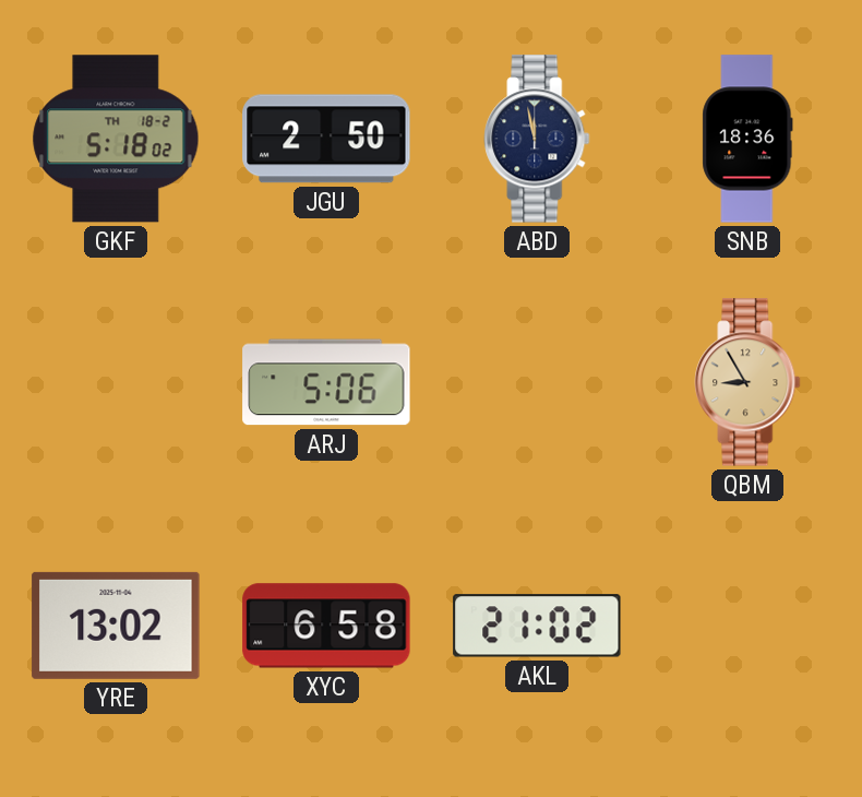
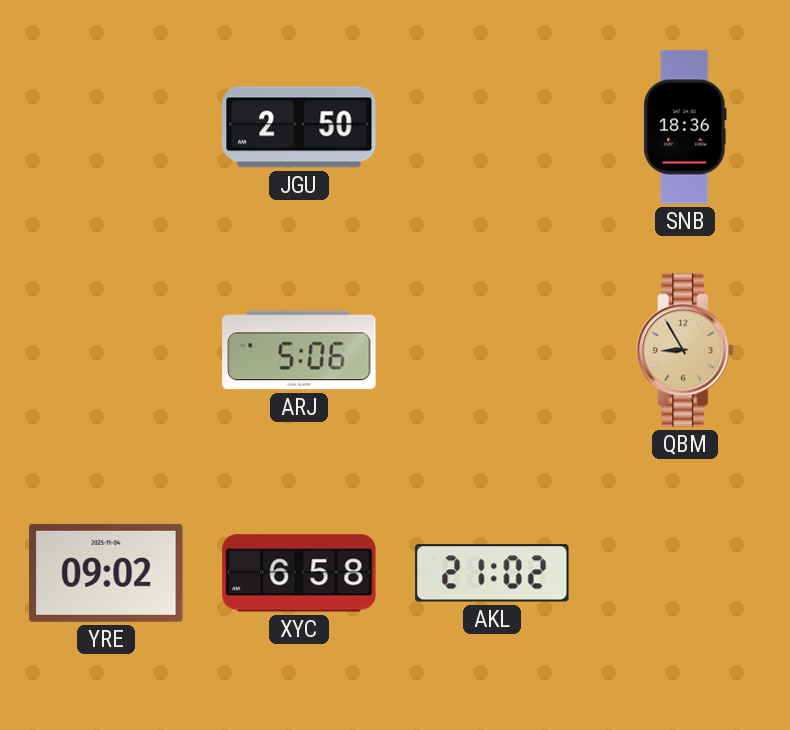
GKF: 5:18 -> none
ABD: 11:58 -> none
YRE: 13:02 -> 09:02
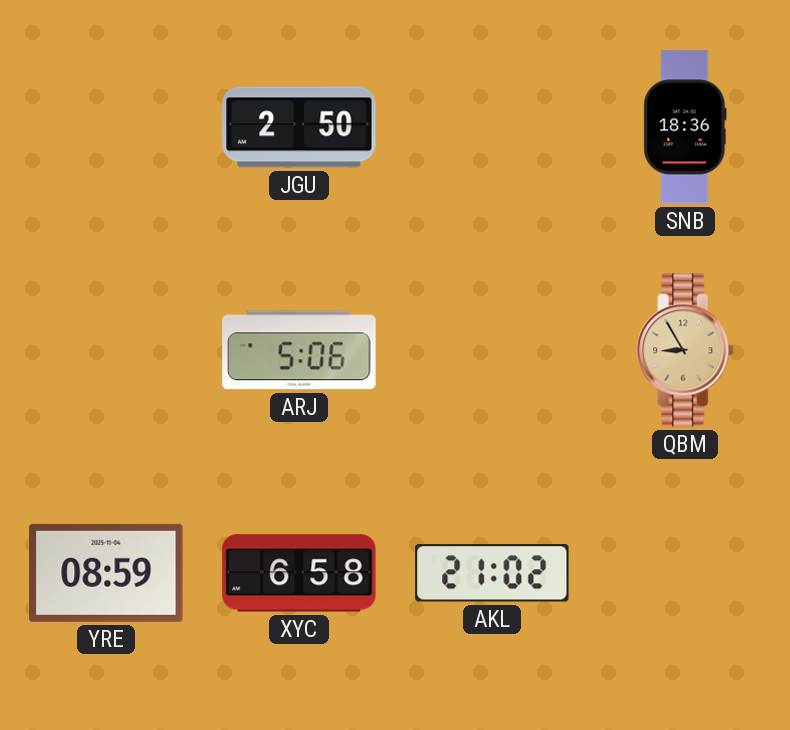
YRE: 09:02 -> 08:59
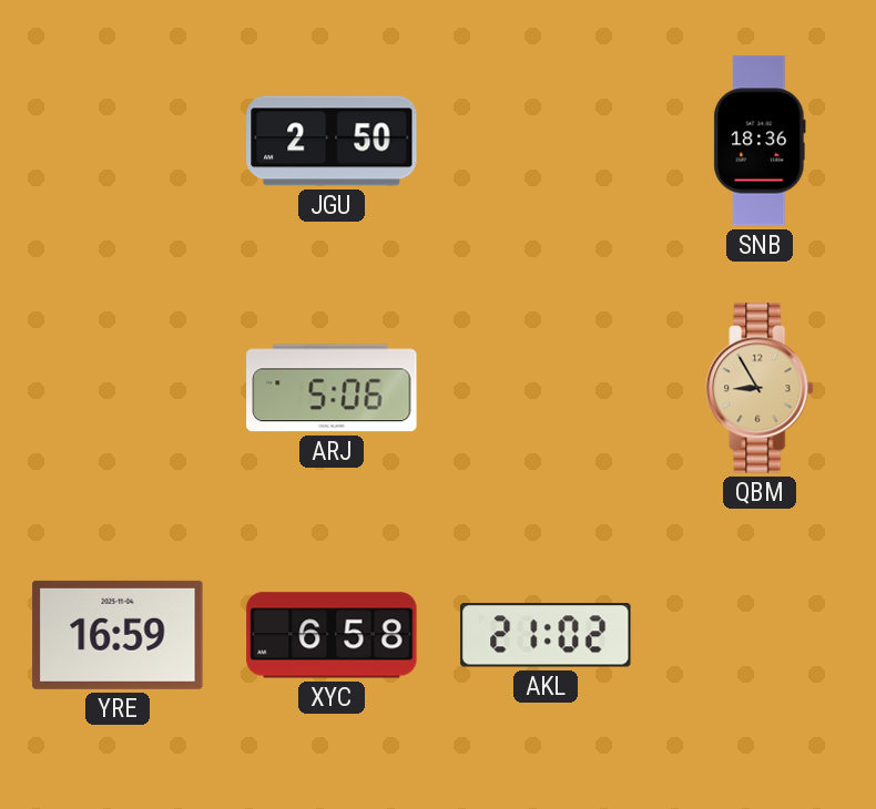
YRE: 08:59 -> 16:59
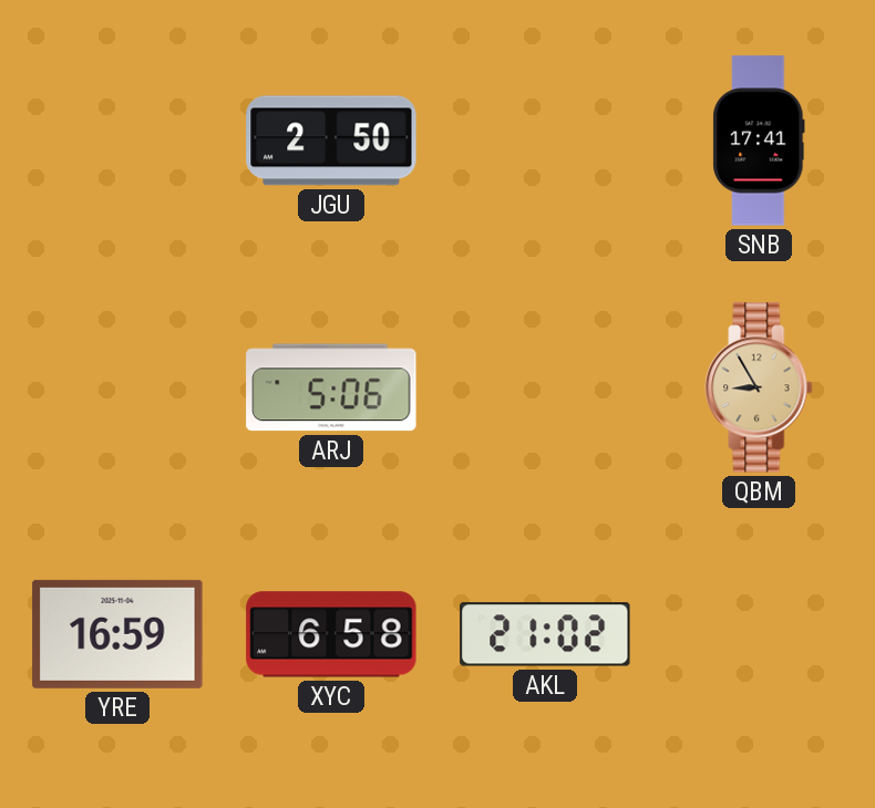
SNB: 18:36 -> 17:41
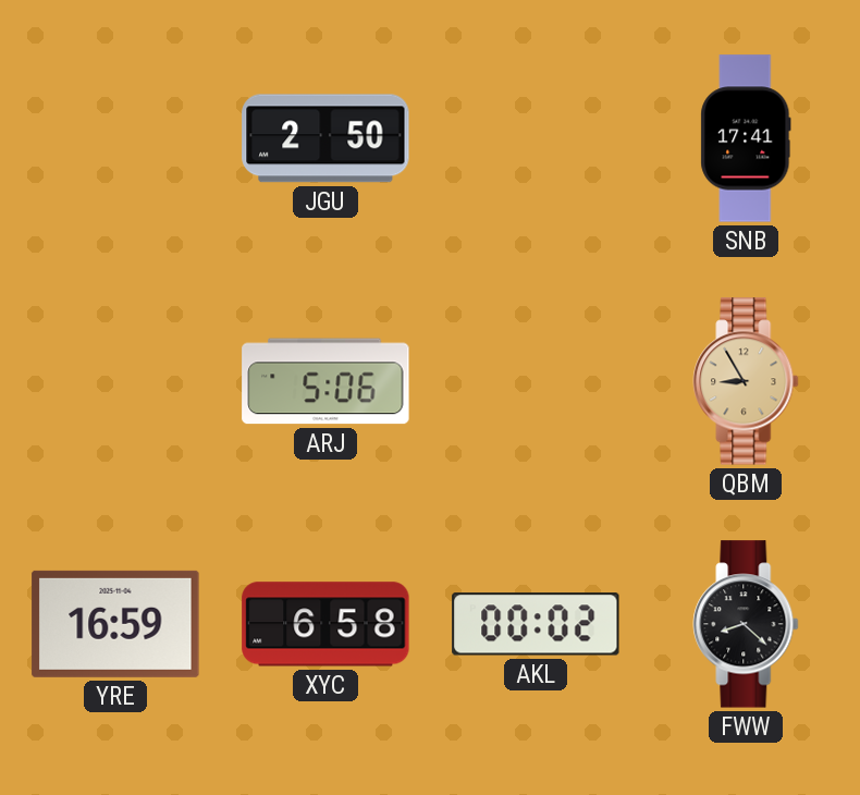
AKL: 21:02 -> 00:02
FWW: none -> 8:22
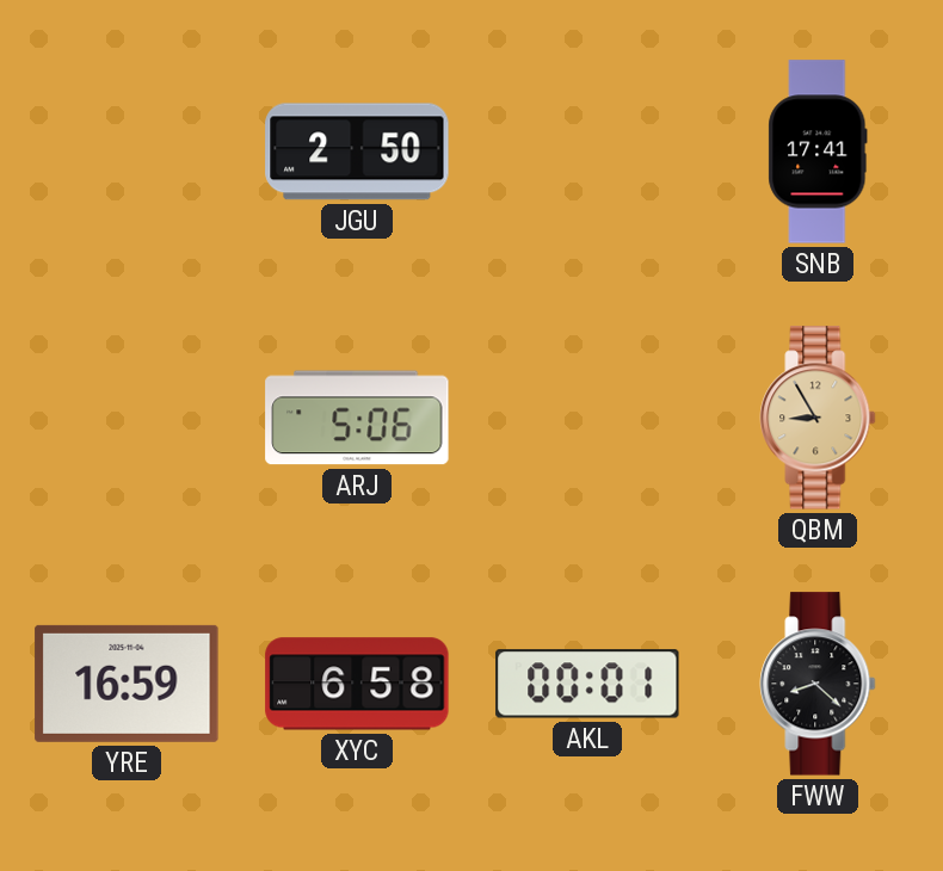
AKL: 00:02 -> 00:01
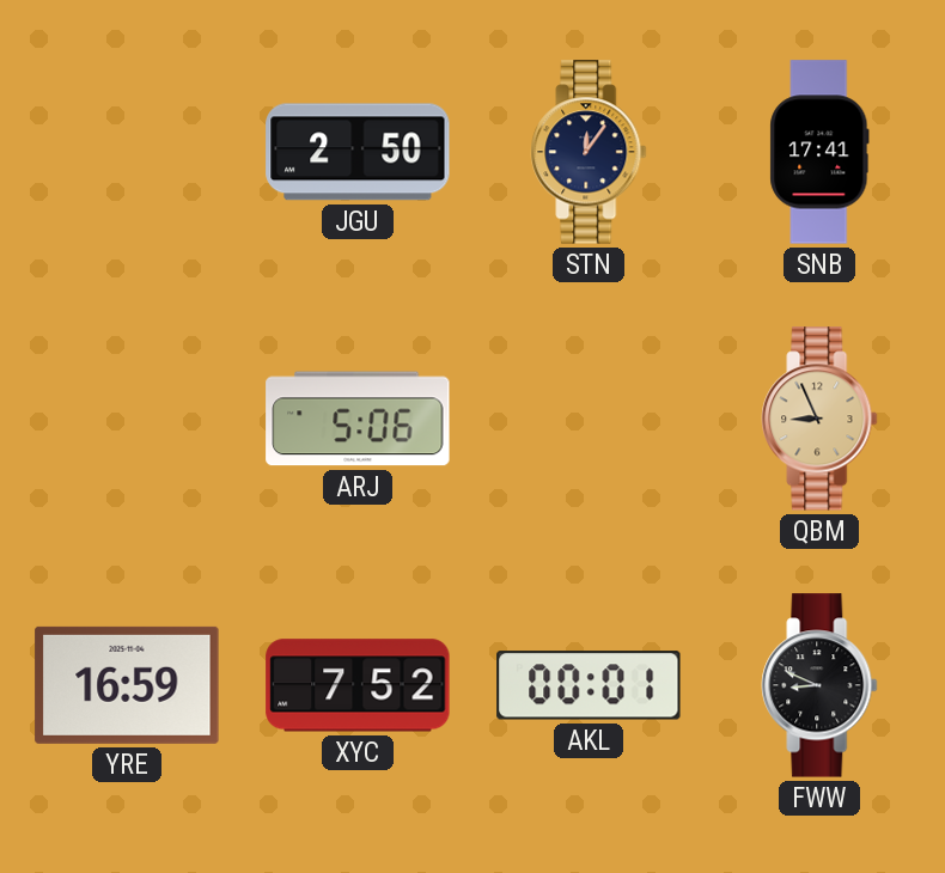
STN: none -> 12:06
QBM: 8:55 -> 8:56
XYC: 6:58 -> 7:52
FWW: 8:22 -> 8:49
